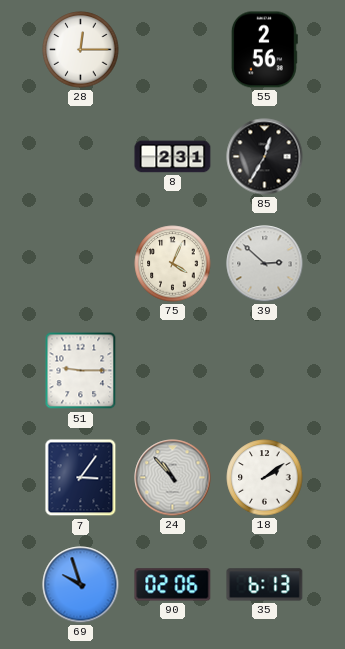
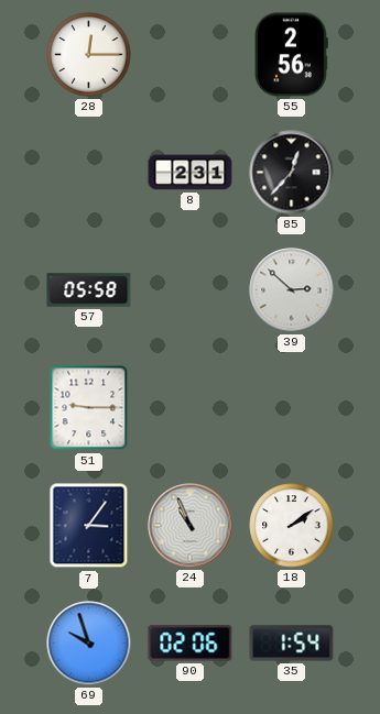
85: 12:35 -> 12:37
57: none -> 05:58
75: 4:04 -> none
24: 10:53 -> 10:56
35: 6:13 -> 1:54
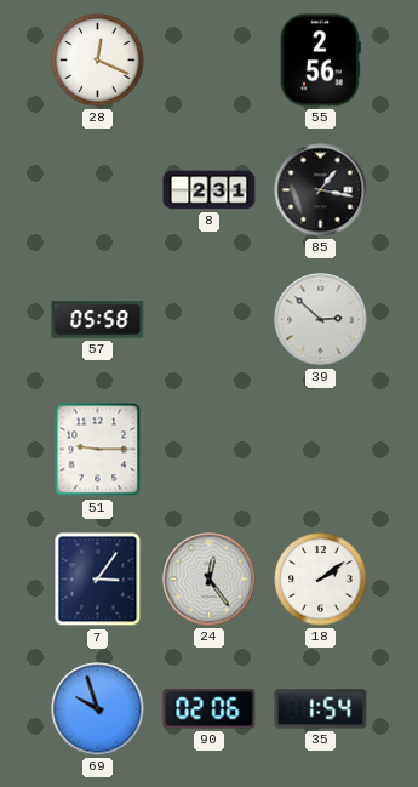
28: 12:15 -> 12:19
85: 12:37 -> 1:17
24: 10:56 -> 12:24
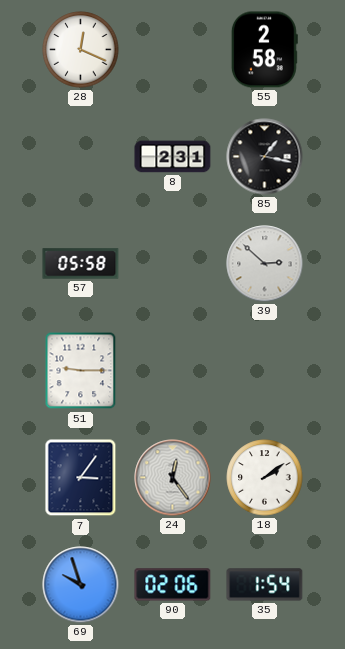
55: 2:56 -> 2:58
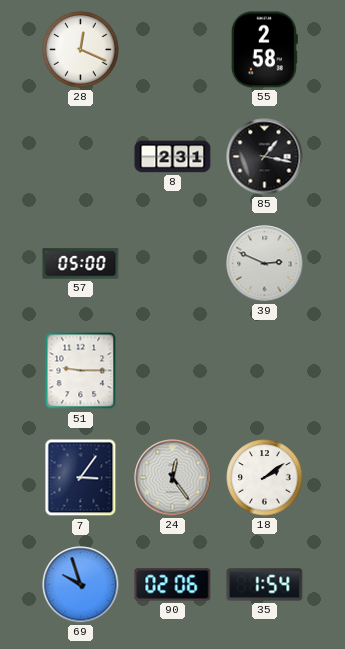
57: 05:58 -> 05:00
39: 2:52 -> 2:49
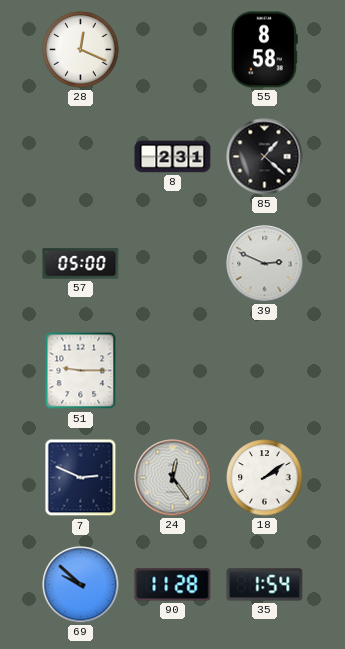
55: 2:58 -> 8:58
85: 1:17 -> 1:22
7: 3:06 -> 2:49
69: 9:57 -> 9:52
90: 02:06 -> 11:28
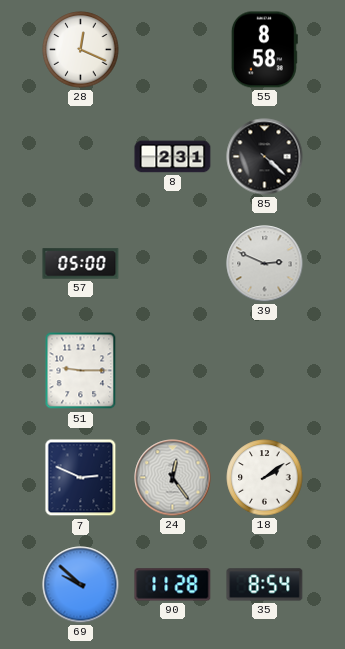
85: 1:22 -> 4:22
35: 1:54 -> 8:54
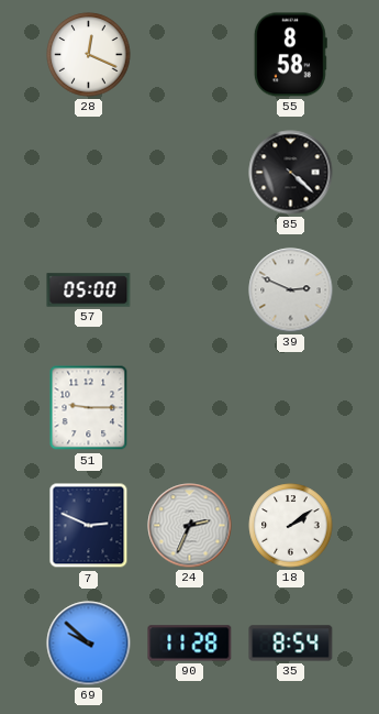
8: 2:31 -> none
24: 12:24 -> 2:34
